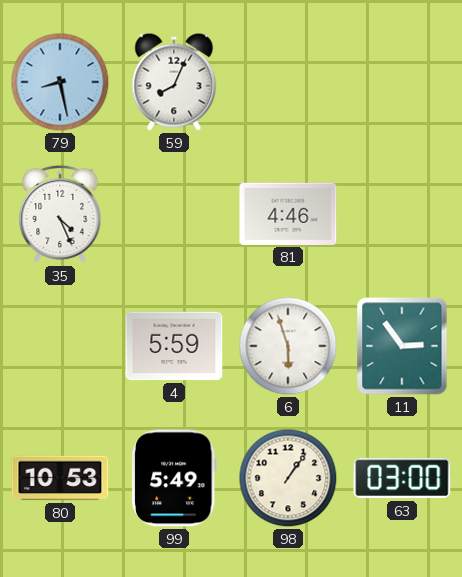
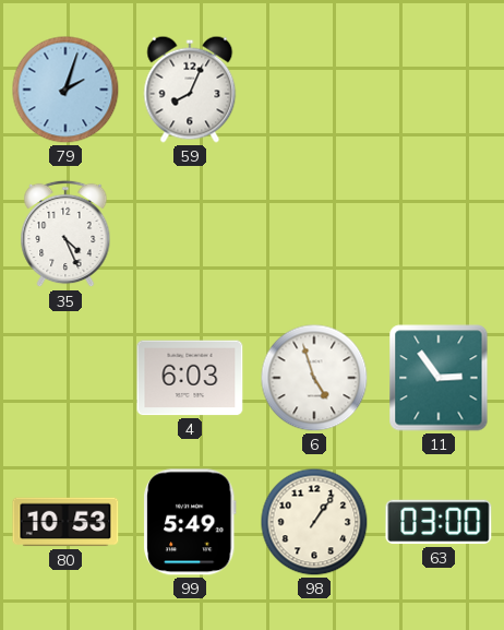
79: 8:28 -> 2:03
81: 4:46 -> none
4: 5:59 -> 6:03
6: 5:57 -> 4:57
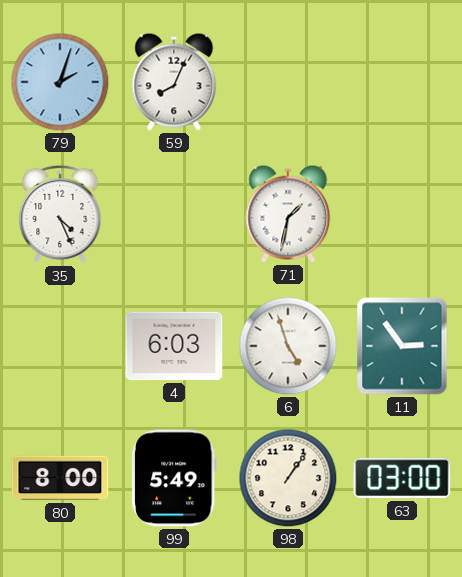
71: none -> 1:32
80: 10:53 -> 8:00
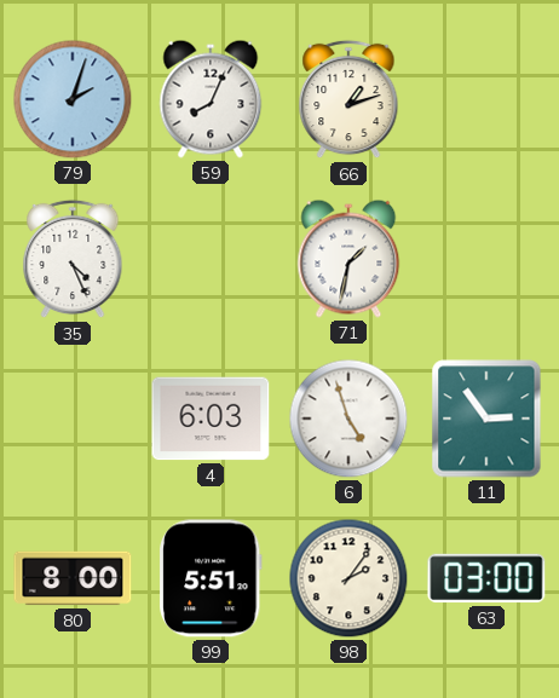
66: none -> 1:12
99: 5:49 -> 5:51
98: 1:06 -> 2:06
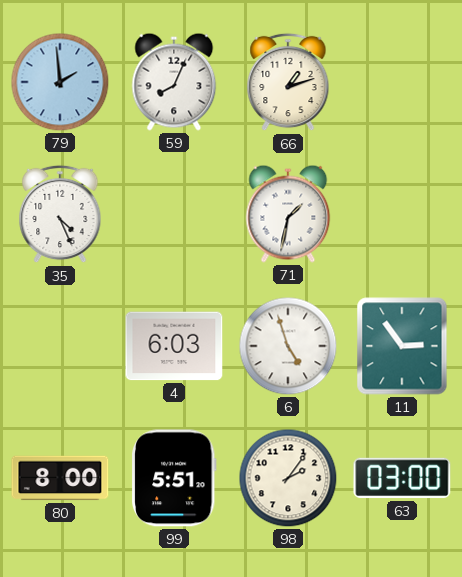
79: 2:03 -> 1:59
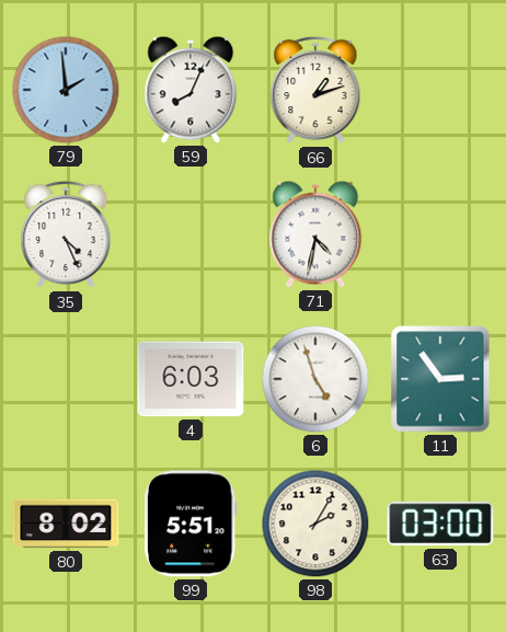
71: 1:32 -> 4:32
80: 8:00 -> 8:02
98: 2:06 -> 2:05
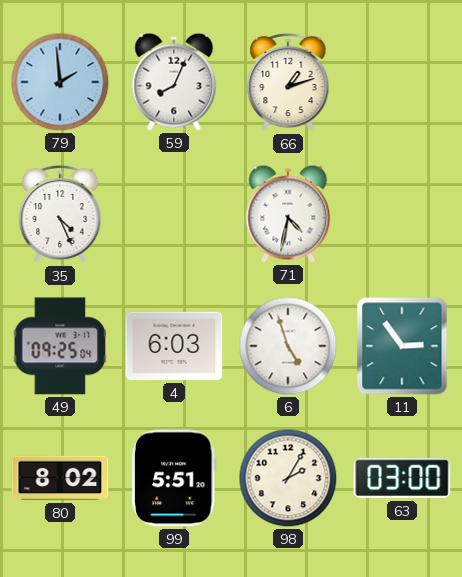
49: none -> 09:25
